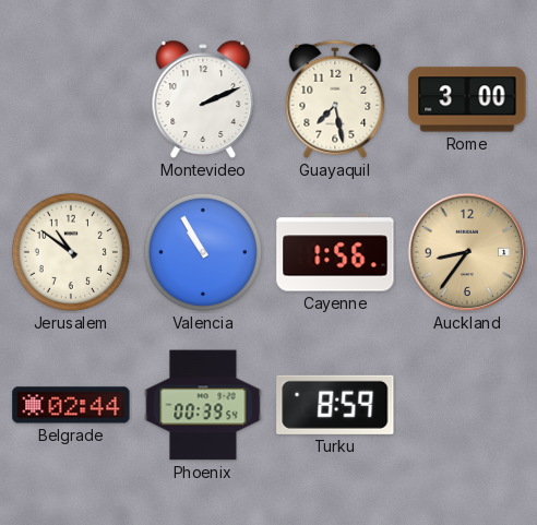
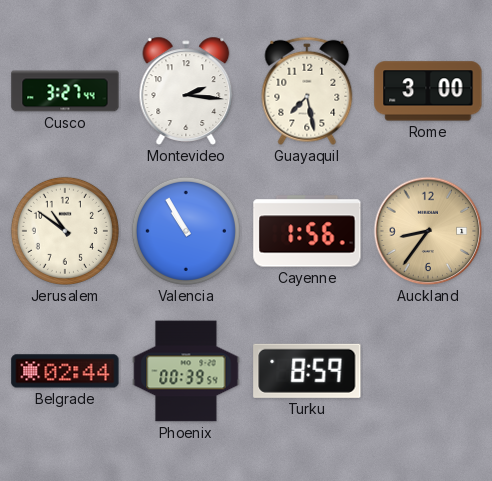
Cusco: none -> 3:27
Montevideo: 2:11 -> 2:16
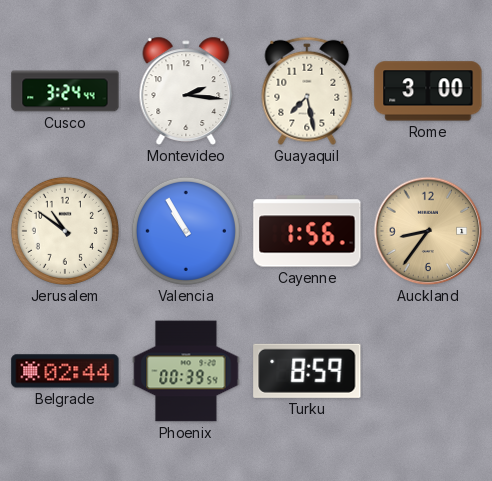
Cusco: 3:27 -> 3:24
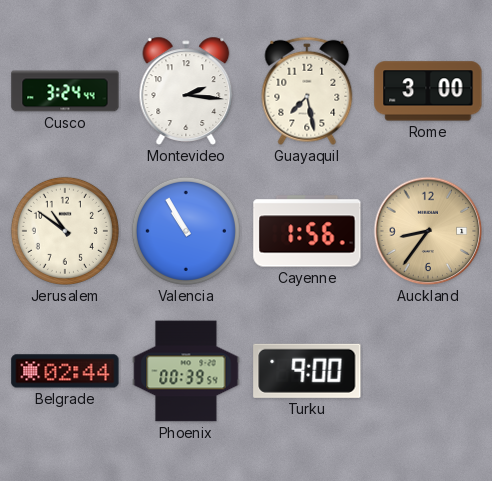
Turku: 8:59 -> 9:00
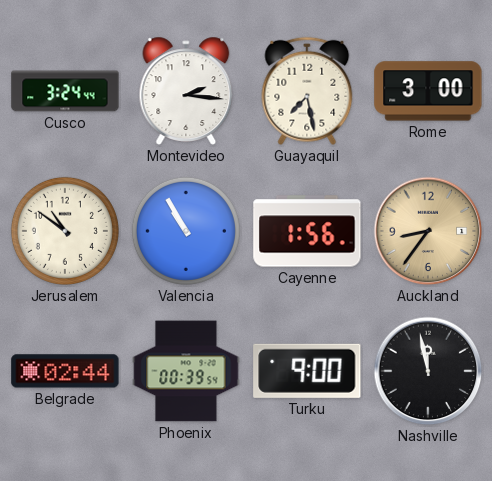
Nashville: none -> 11:58
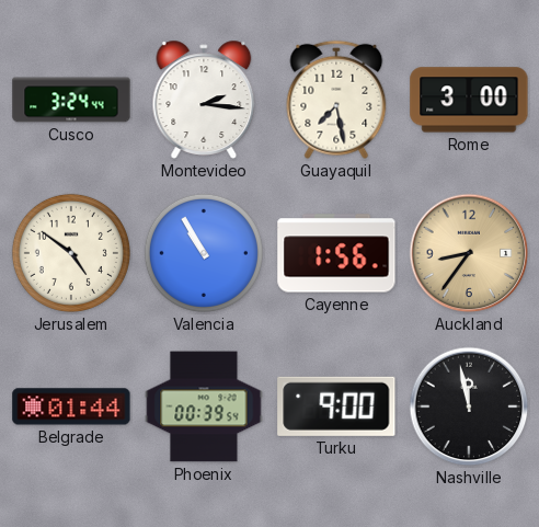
Jerusalem: 10:51 -> 4:51
Belgrade: 02:44 -> 01:44
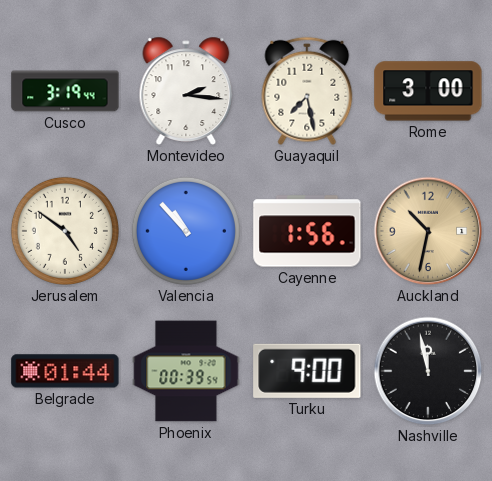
Cusco: 3:24 -> 3:19
Valencia: 10:55 -> 10:53
Auckland: 8:36 -> 10:32
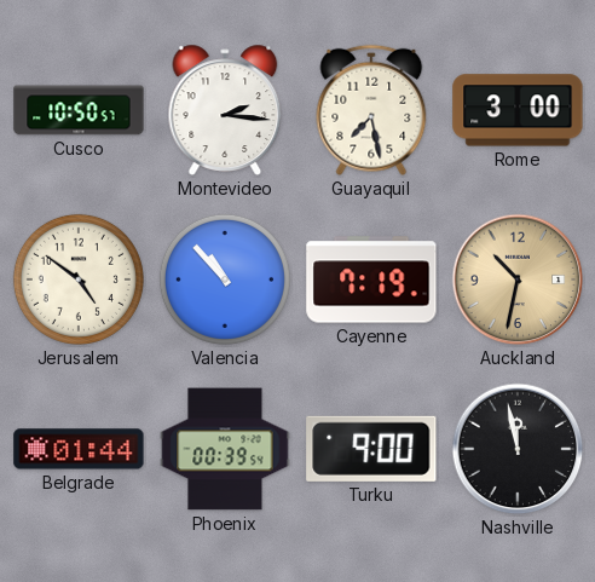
Cusco: 3:19 -> 10:50
Cayenne: 1:56 -> 7:19
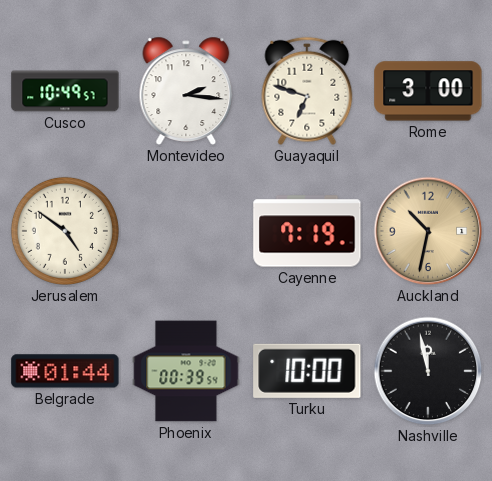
Cusco: 10:50 -> 10:49
Guayaquil: 7:28 -> 6:48
Valencia: 10:53 -> none
Turku: 9:00 -> 10:00
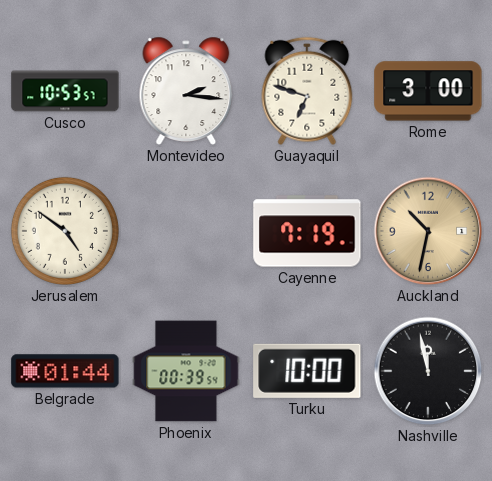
Cusco: 10:49 -> 10:53
